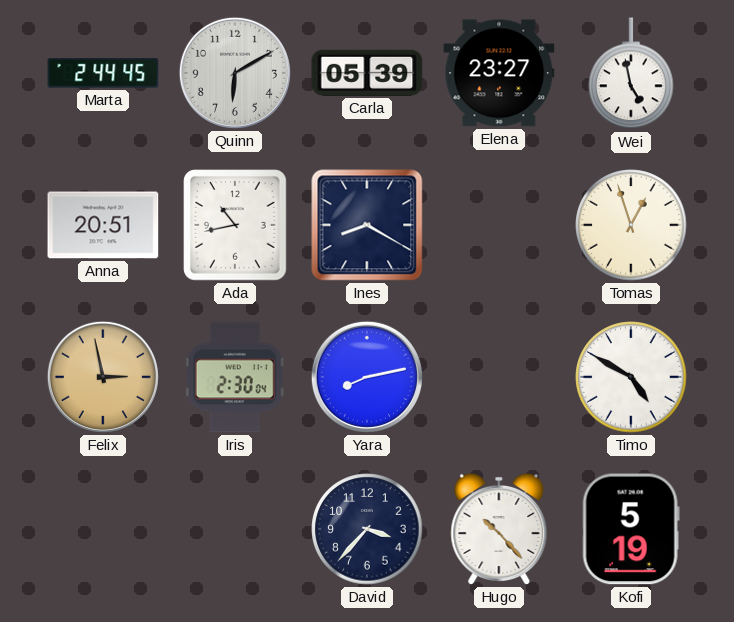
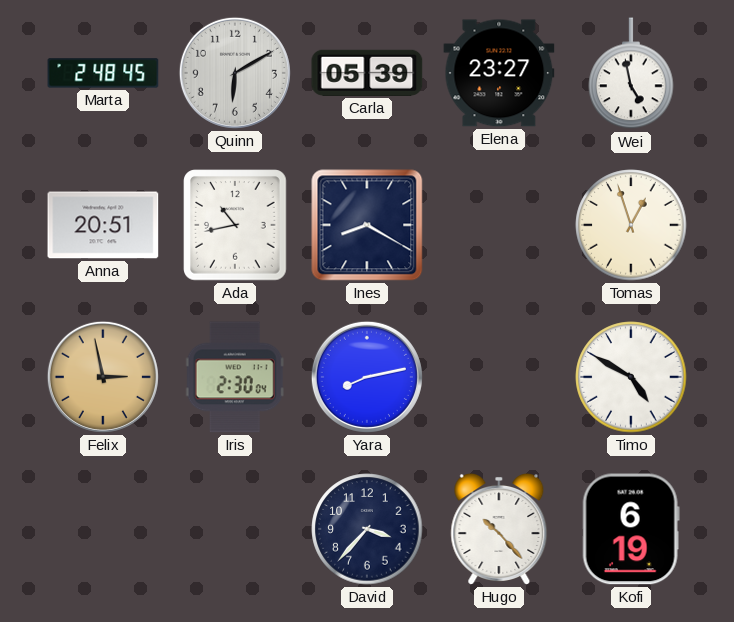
Marta: 2:44 -> 2:48
Kofi: 5:19 -> 6:19
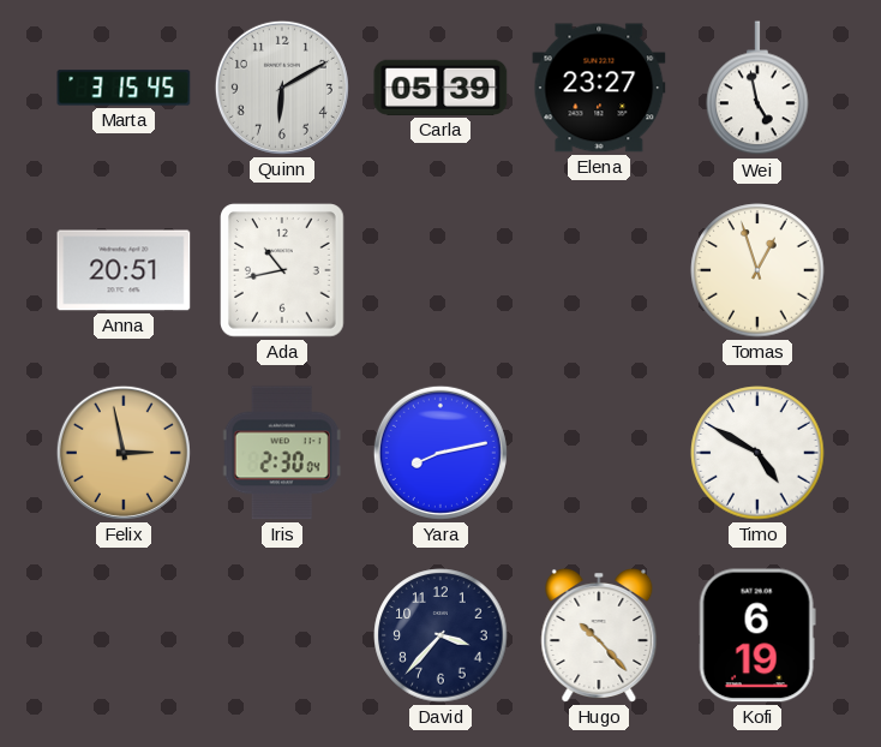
Marta: 2:48 -> 3:15
Ines: 8:20 -> none
